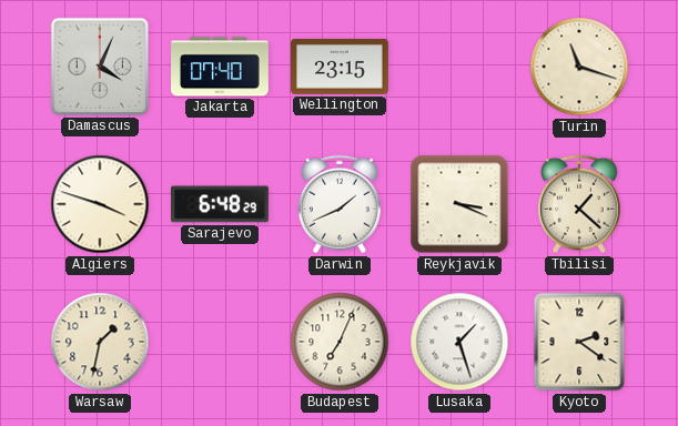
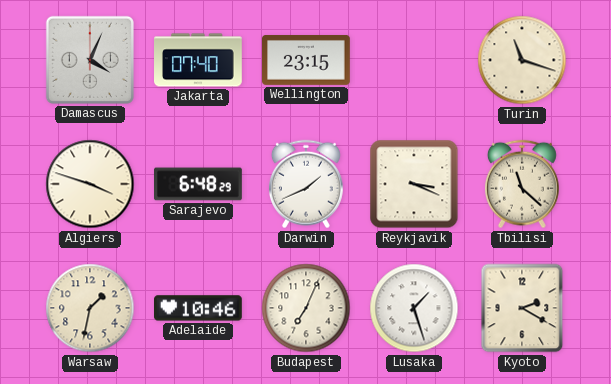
Tbilisi: 1:22 -> 11:22
Adelaide: none -> 10:46
Kyoto: 2:21 -> 2:20
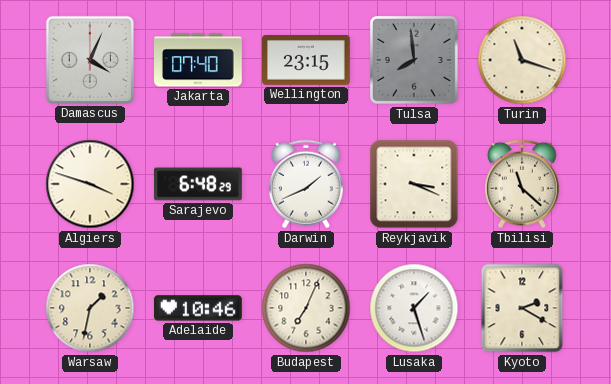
Tulsa: none -> 7:59
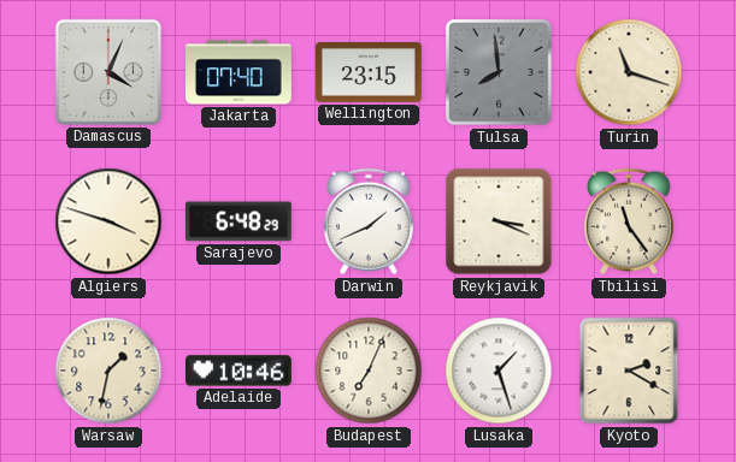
Tbilisi: 11:22 -> 11:24
